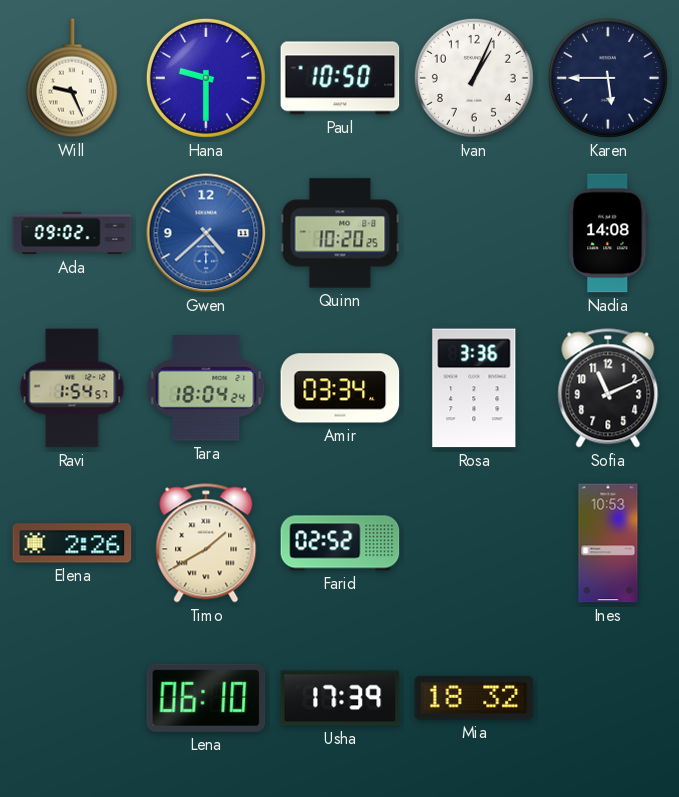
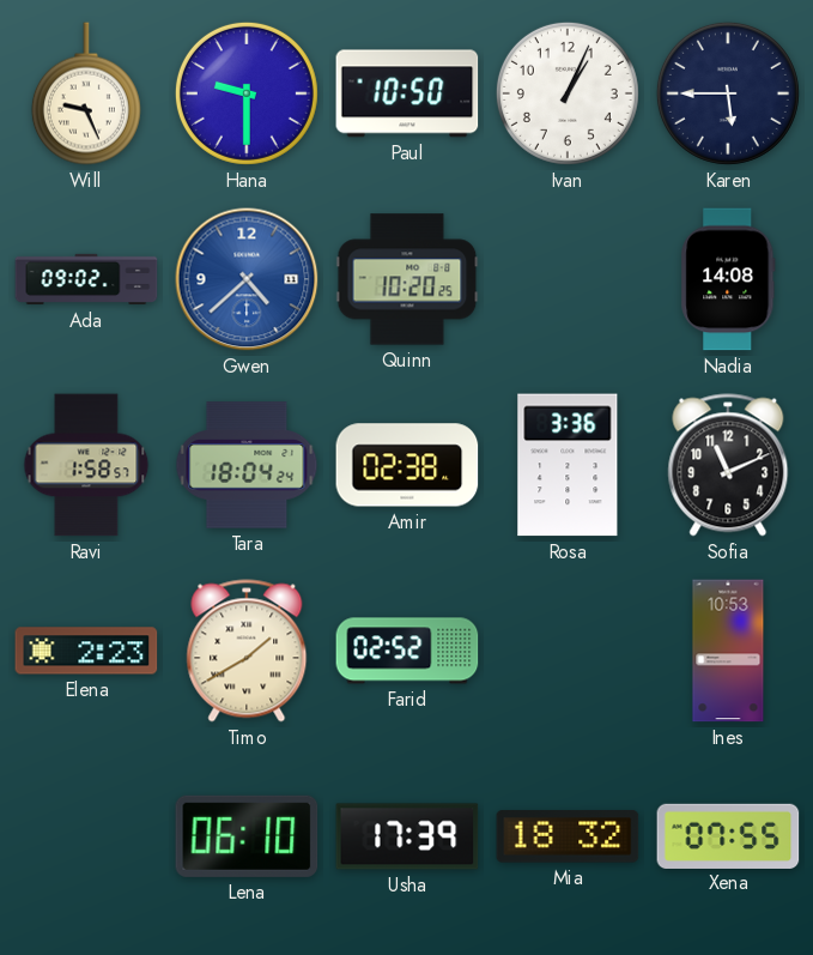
Ravi: 1:54 -> 1:58
Amir: 03:34 -> 02:38
Elena: 2:26 -> 2:23
Xena: none -> 07:55
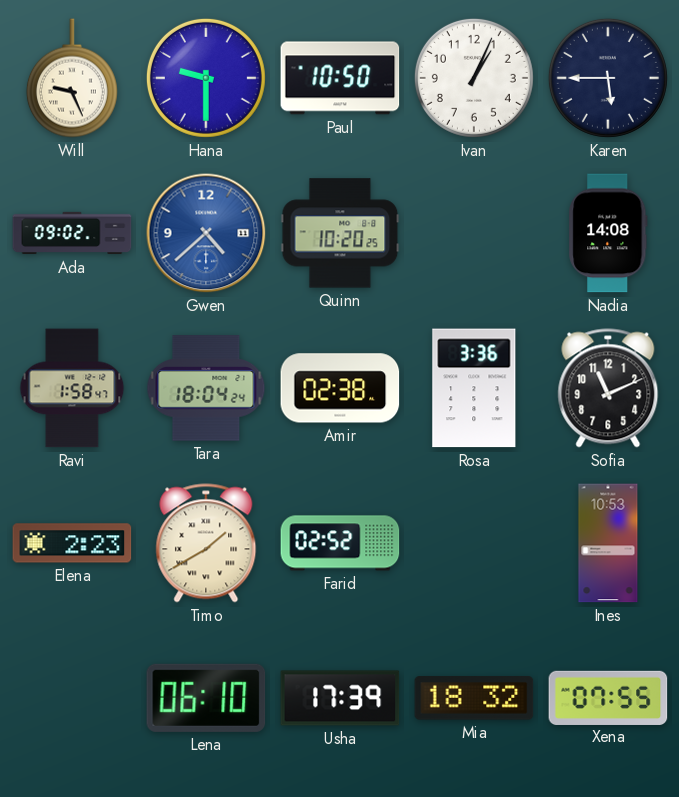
Ravi: 1:58:57 -> 1:58:47
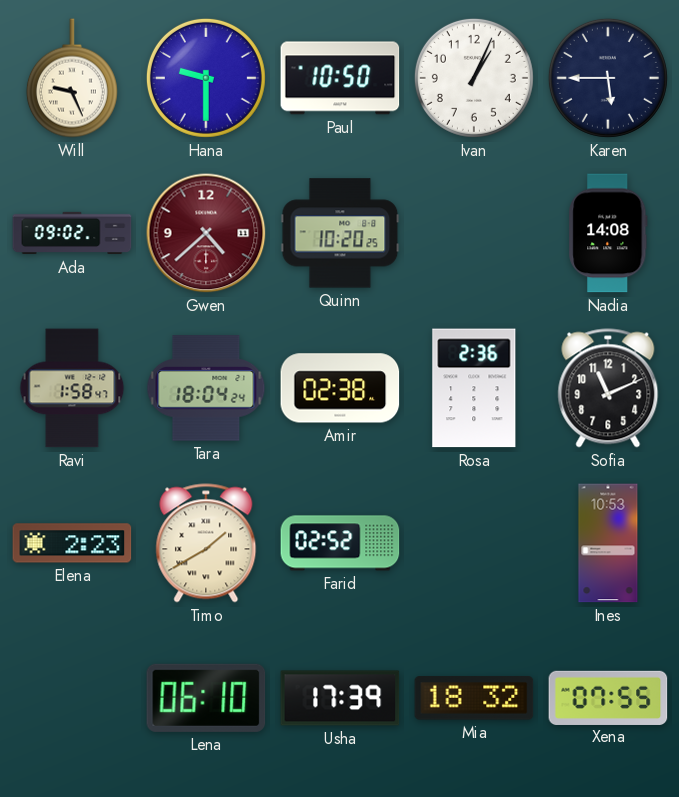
Gwen dial: blue -> burgundy
Rosa: 3:36 -> 2:36
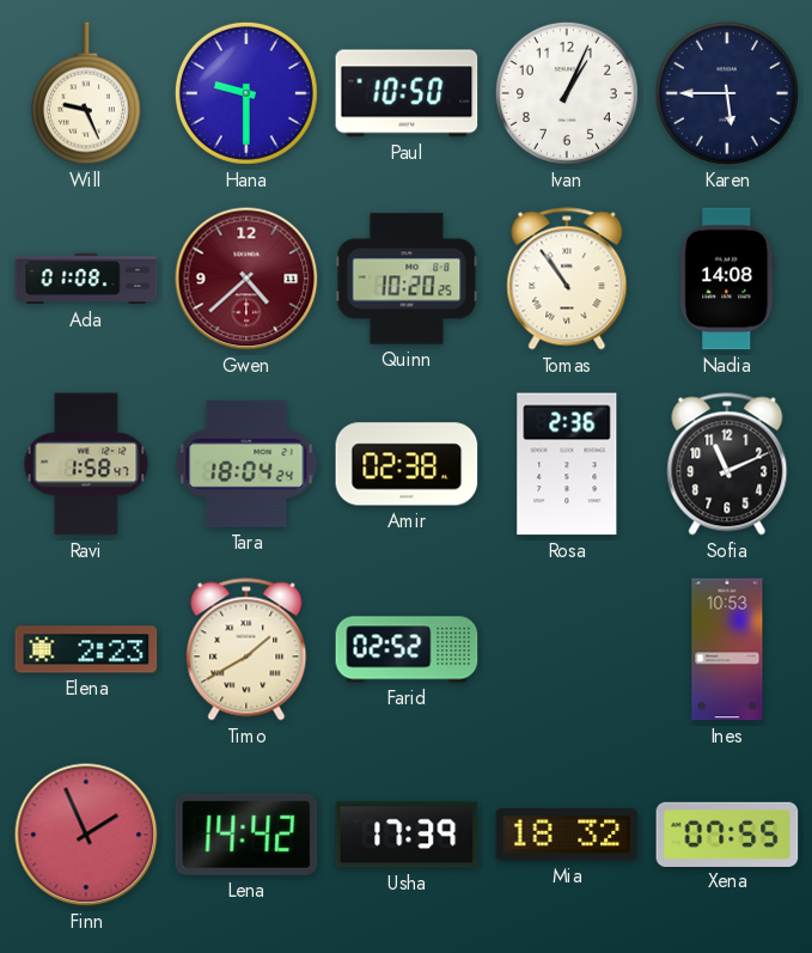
Ada: 09:02 -> 01:08
Tomas: none -> 10:54
Finn: none -> 1:56
Lena: 06:10 -> 14:42
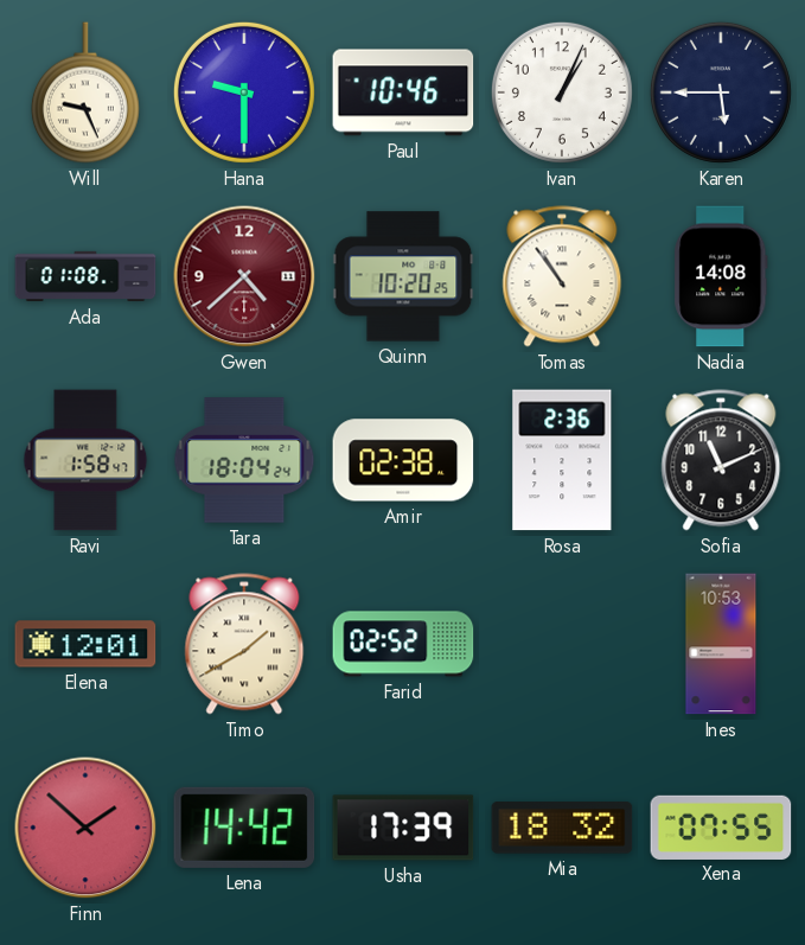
Paul: 10:50 -> 10:46
Elena: 2:23 -> 12:01
Finn: 1:56 -> 1:52
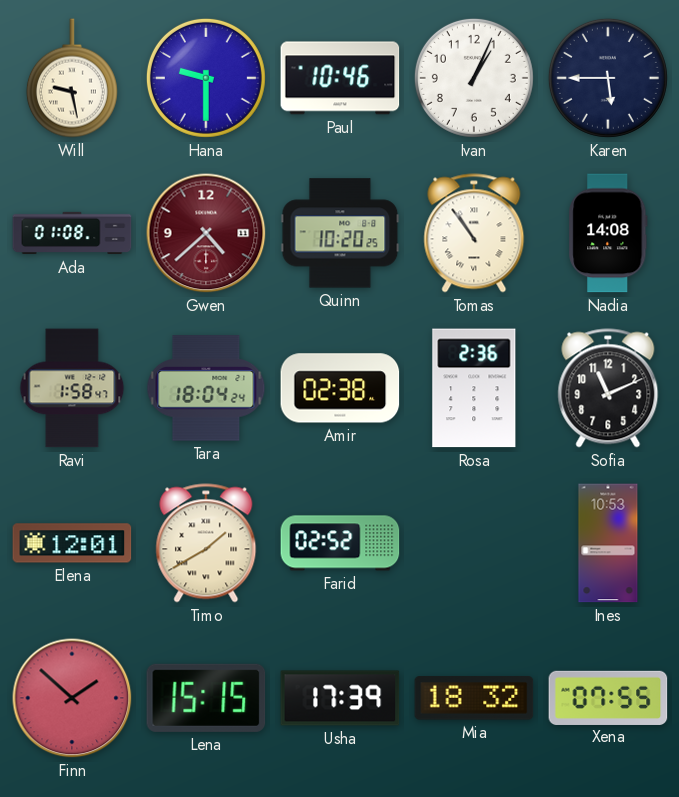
Will: 9:26 -> 9:28
Lena: 14:42 -> 15:15
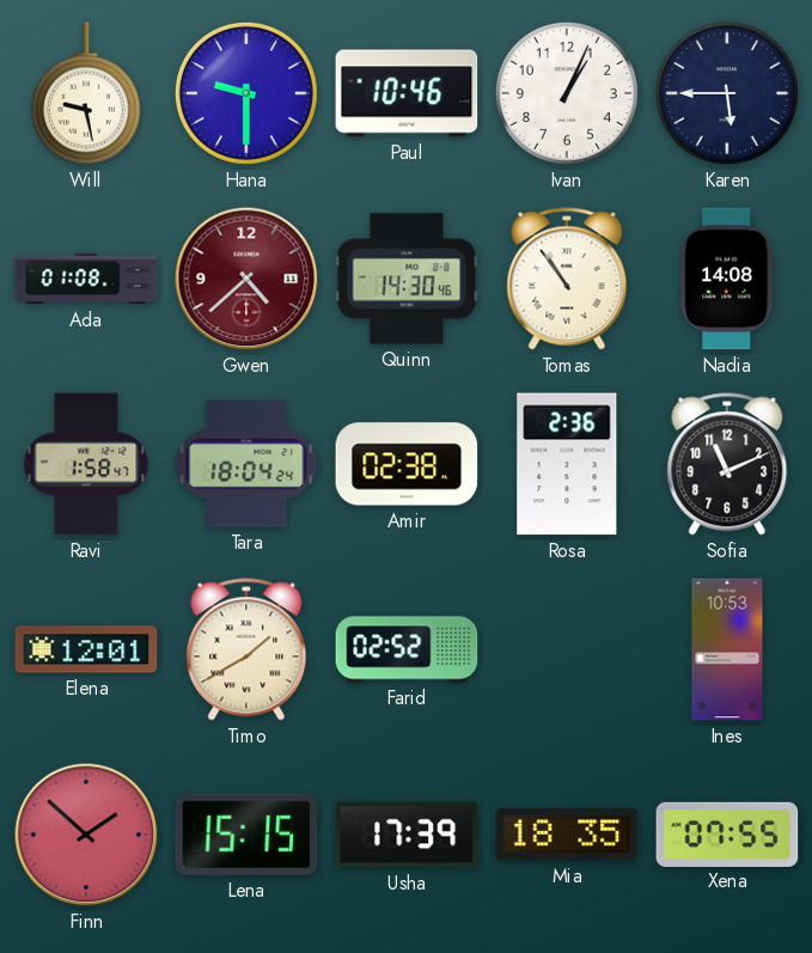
Quinn: 10:20 -> 14:30
Mia: 18:32 -> 18:35
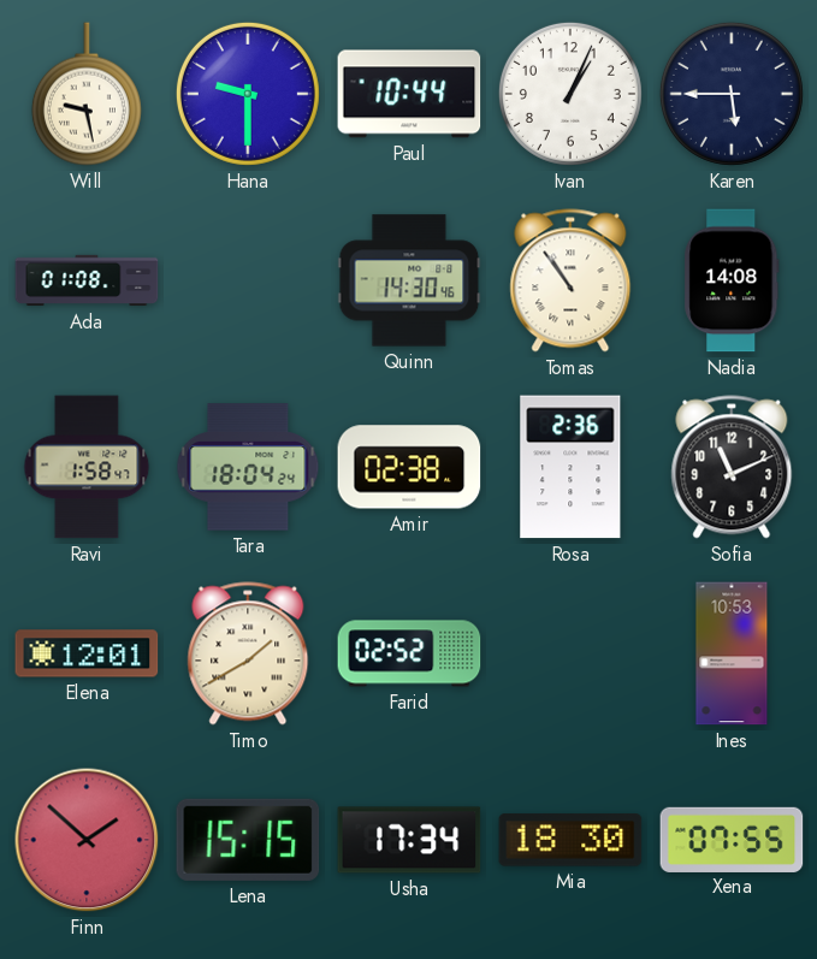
Paul: 10:46 -> 10:44
Gwen: 4:38 -> none
Usha: 17:39 -> 17:34
Mia: 18:35 -> 18:30
